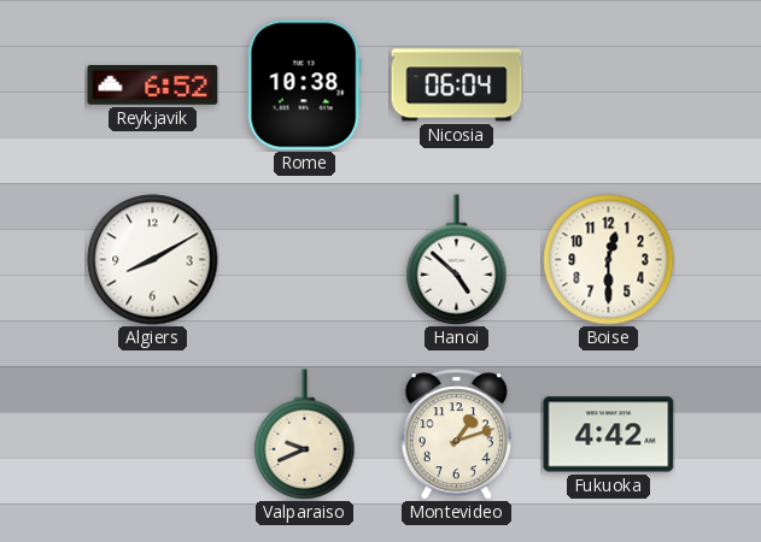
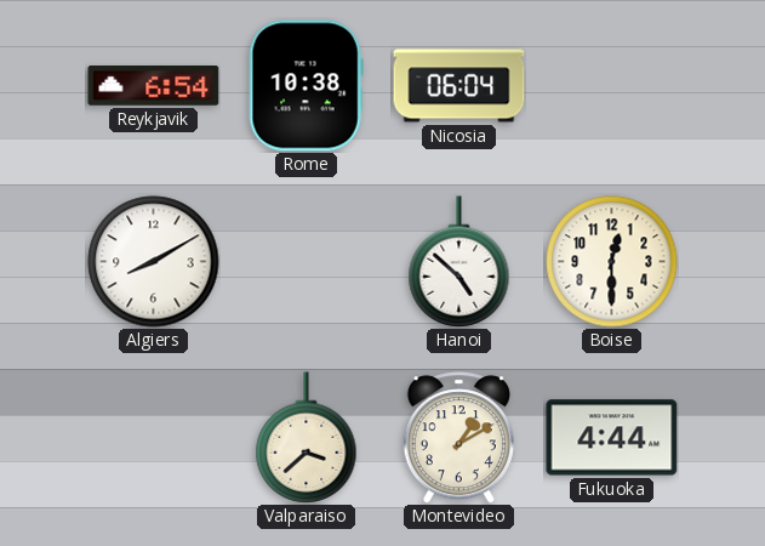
Reykjavik: 6:52 -> 6:54
Valparaiso: 9:41 -> 3:38
Montevideo: 1:12 -> 1:10
Fukuoka: 4:42 -> 4:44
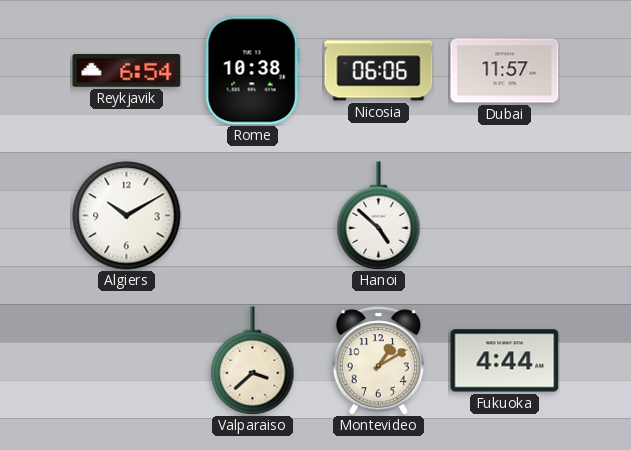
Nicosia: 06:04 -> 06:06
Dubai: none -> 11:57
Algiers: 8:10 -> 10:10
Boise: 12:30 -> none
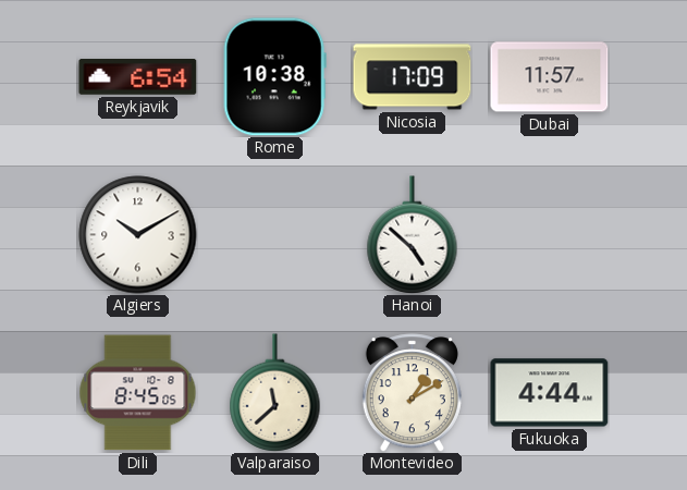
Nicosia: 06:06 -> 17:09
Dili: none -> 8:45
Valparaiso: 3:38 -> 11:38
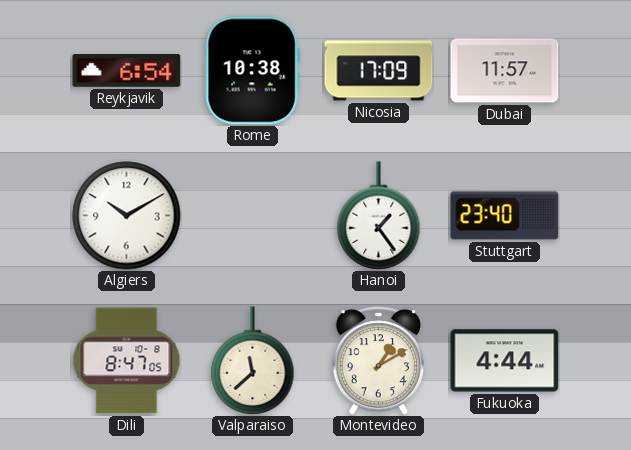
Hanoi: 4:52 -> 1:24
Stuttgart: none -> 23:40
Dili: 8:45 -> 8:47
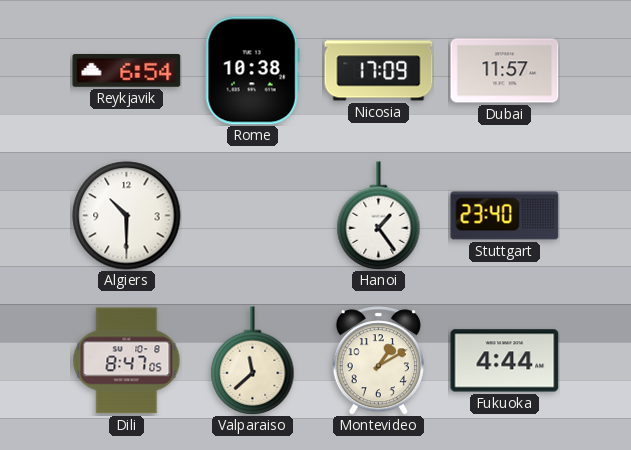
Algiers: 10:10 -> 10:30
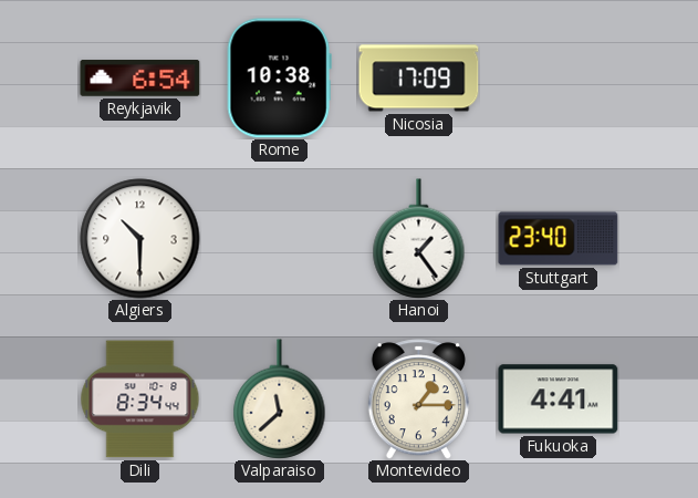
Dubai: 11:57 -> none
Dili: 8:47 -> 8:34
Montevideo: 1:10 -> 1:15
Fukuoka: 4:44 -> 4:41
